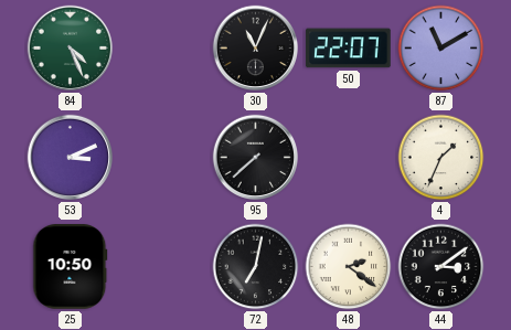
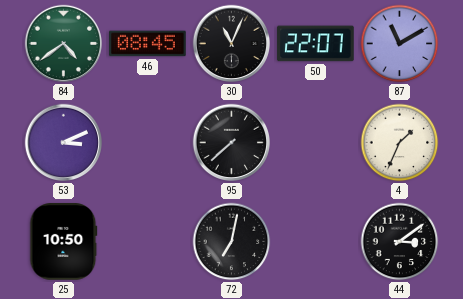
84: 4:26 -> 4:39
46: none -> 08:45
48: 2:21 -> none
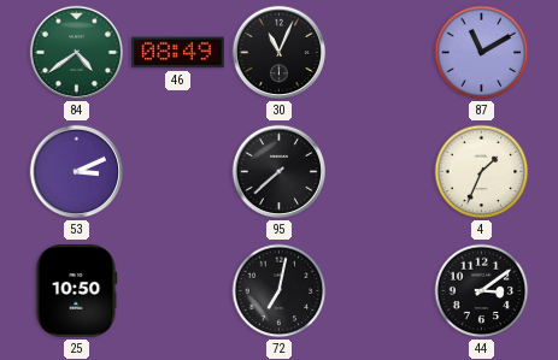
46: 08:45 -> 08:49
50: 22:07 -> none
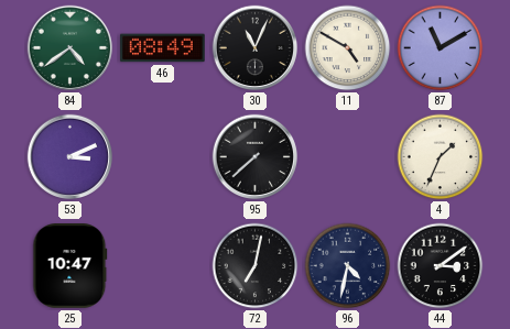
11: none -> 4:50
25: 10:50 -> 10:47
96: none -> 4:32
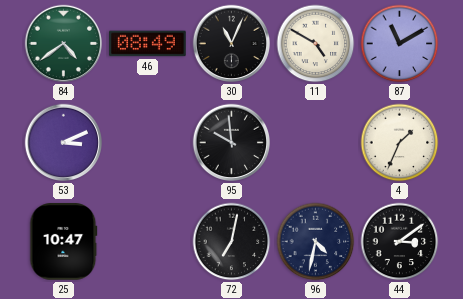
95: 7:38 -> 9:59
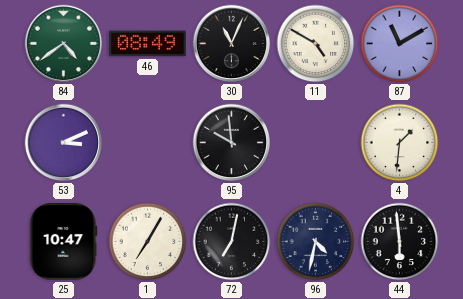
4: 1:34 -> 1:31
1: none -> 7:05
44: 3:09 -> 5:59
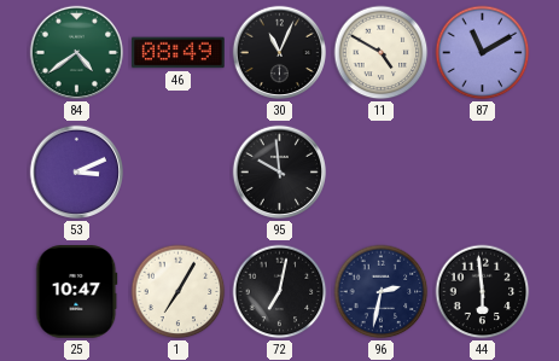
4: 1:31 -> none
96: 4:32 -> 2:32
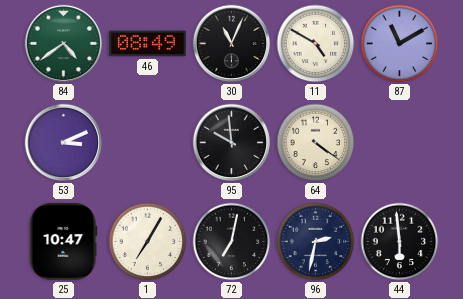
64: none -> 4:21
